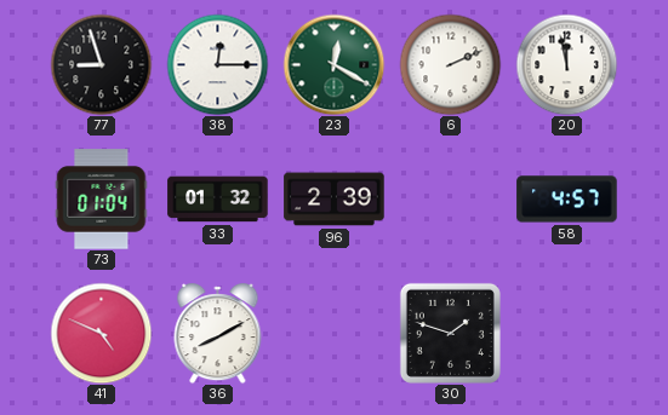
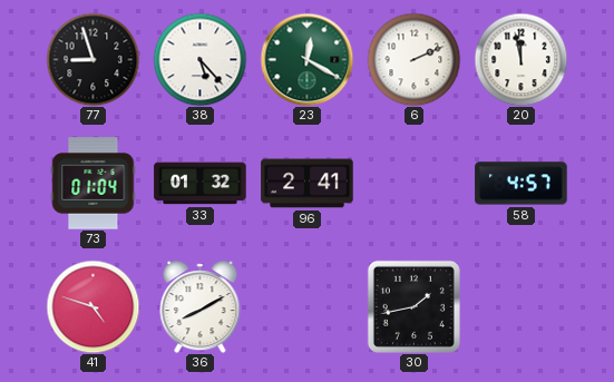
38: 12:15 -> 5:23
96: 2:39 -> 2:41
41: 4:49 -> 4:48
30: 1:48 -> 1:43
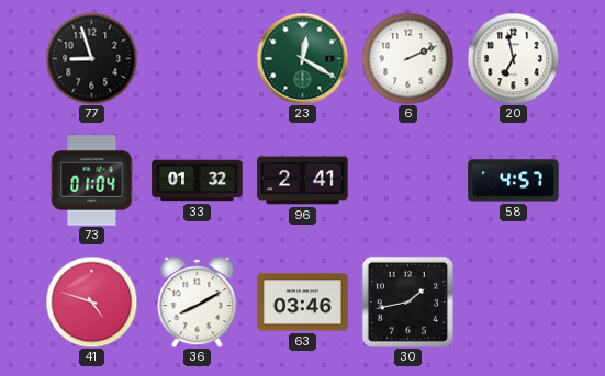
38: 5:23 -> none
20: 11:58 -> 6:58
63: none -> 03:46
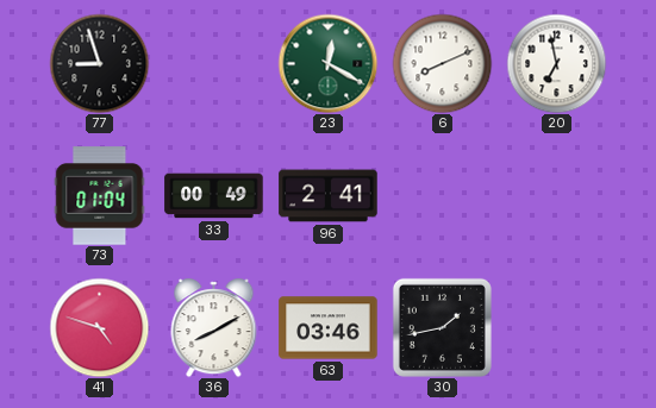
6: 2:11 -> 8:11
33: 01:32 -> 00:49
58: 4:57 -> none
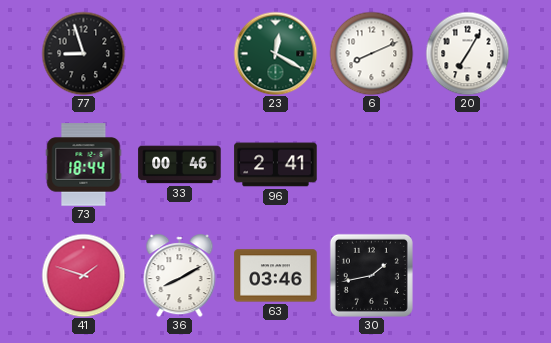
20: 6:58 -> 7:05
73: 01:04 -> 18:44
33: 00:49 -> 00:46
41: 4:48 -> 1:48
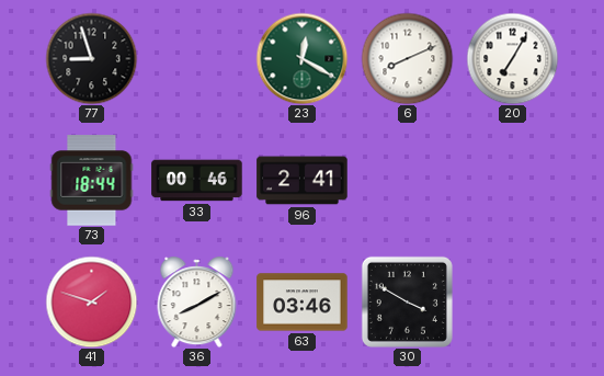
30: 1:43 -> 3:50
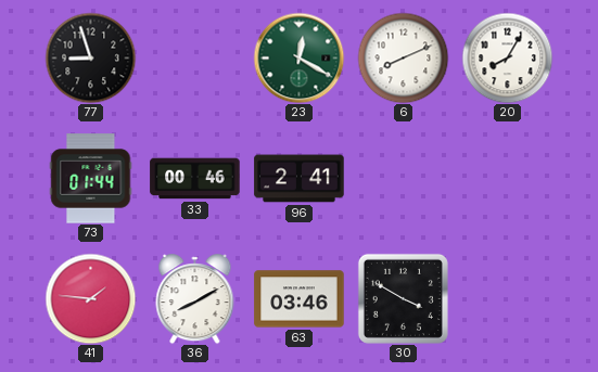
20: 7:05 -> 8:05
73: 18:44 -> 01:44
41: 1:48 -> 1:46
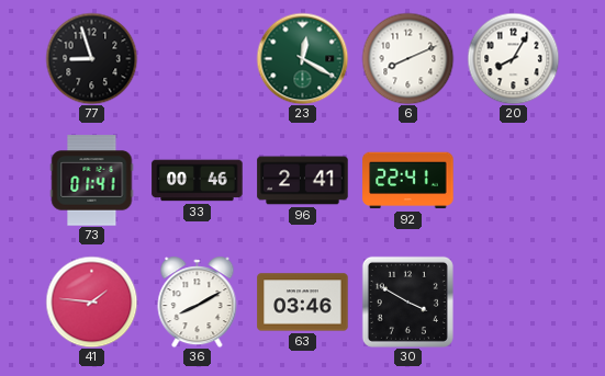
73: 01:44 -> 01:41
92: none -> 22:41
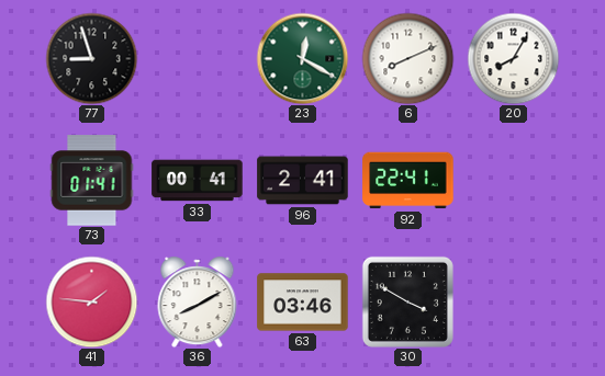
33: 00:46 -> 00:41
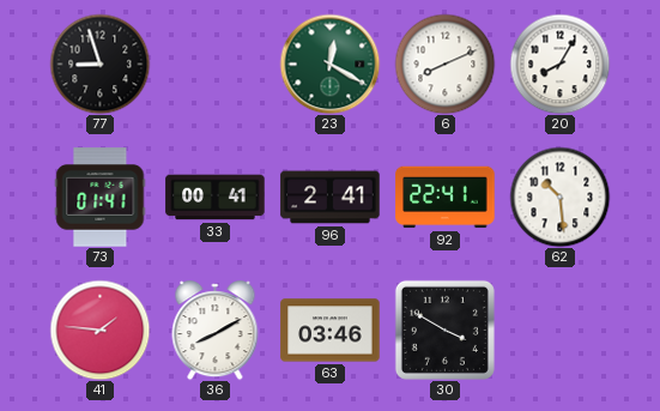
62: none -> 10:29
